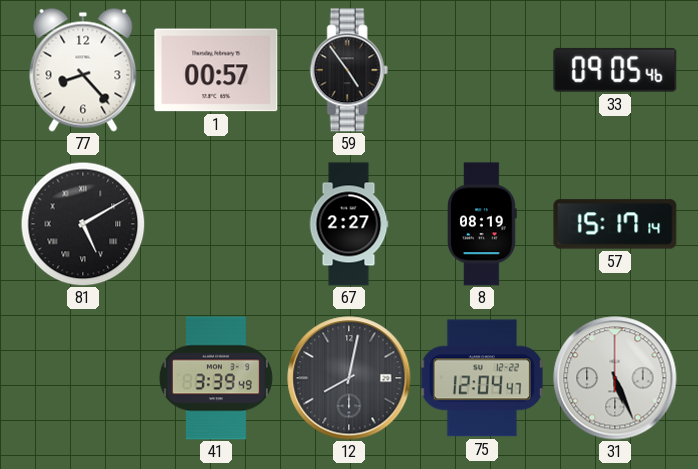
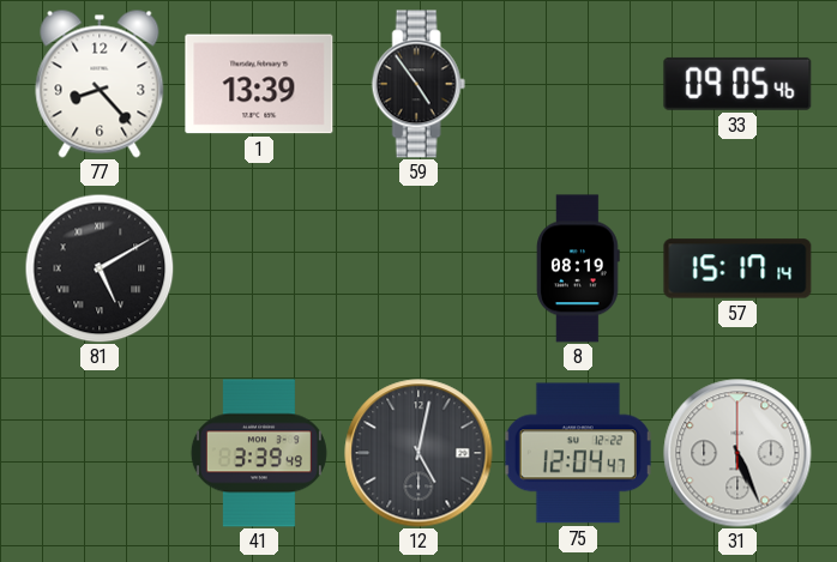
1: 00:57 -> 13:39
67: 2:27 -> none
12: 8:02 -> 5:02
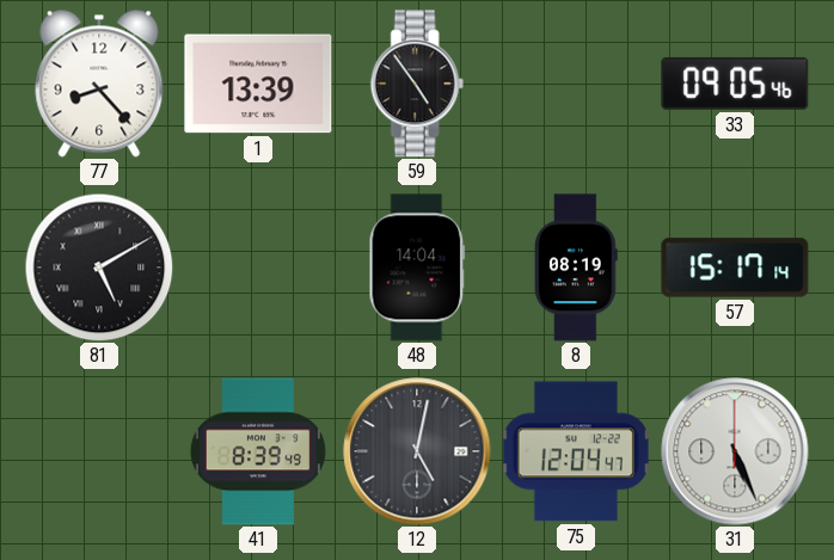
48: none -> 14:04
41: 3:39 -> 8:39
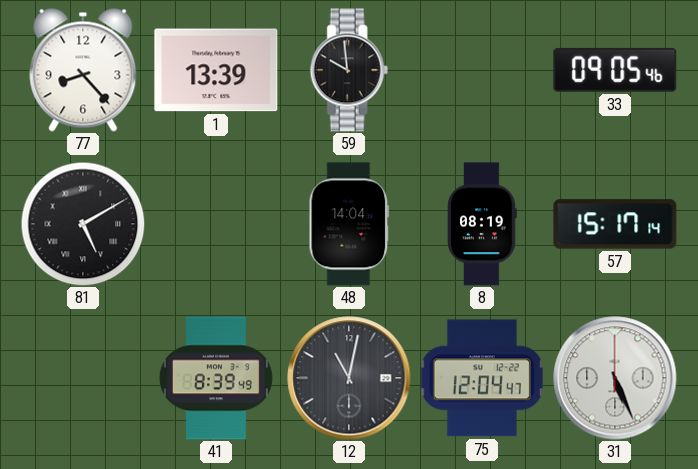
59: 4:54 -> 9:59
12: 5:02 -> 11:02
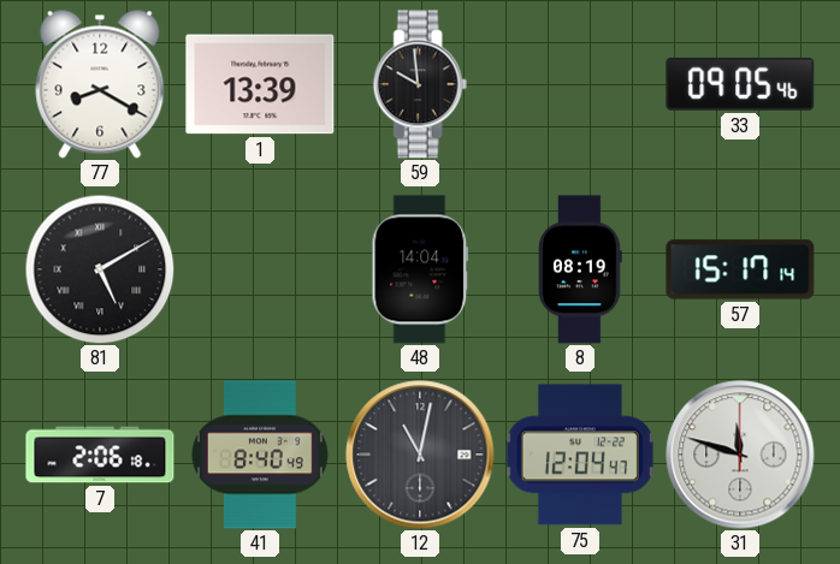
77: 8:23 -> 8:20
7: none -> 2:06
41: 8:39 -> 8:40
31: 5:26 -> 11:48
